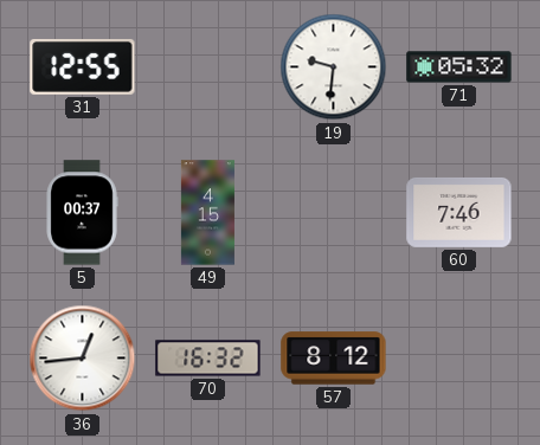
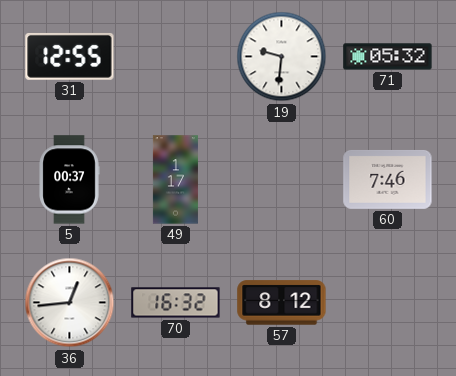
49: 4:15 -> 1:17
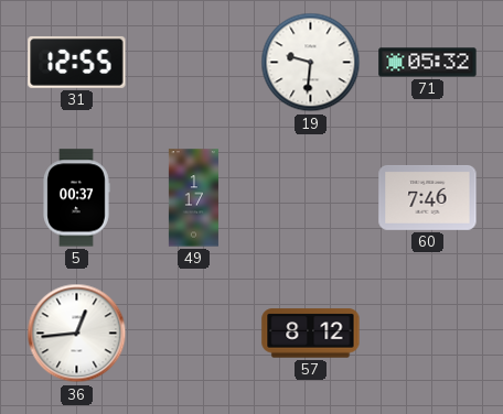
70: 16:32 -> none
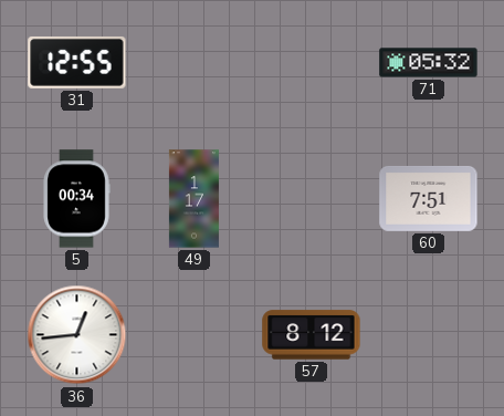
19: 9:31 -> none
5: 00:37 -> 00:34
60: 7:46 -> 7:51
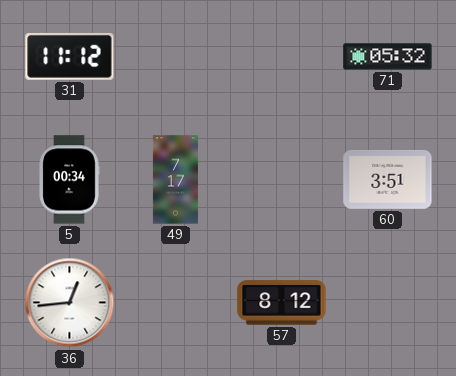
31: 12:55 -> 11:12
49: 1:17 -> 7:17
60: 7:51 -> 3:51
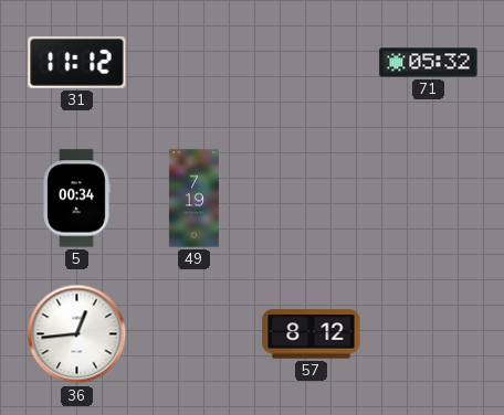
49: 7:17 -> 7:19
60: 3:51 -> none
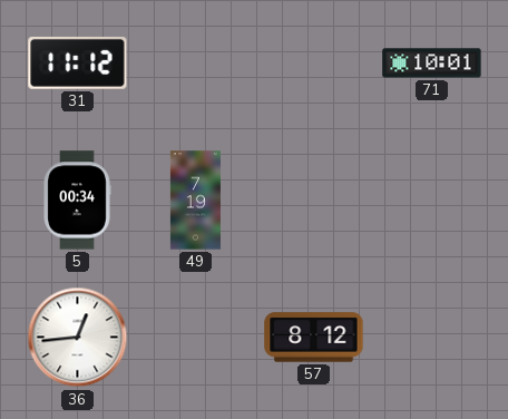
71: 05:32 -> 10:01
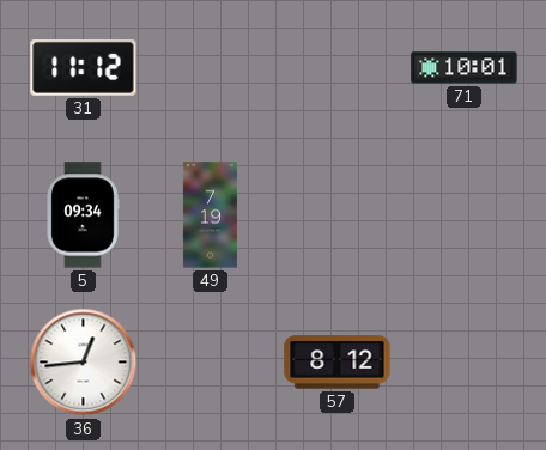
5: 00:34 -> 09:34
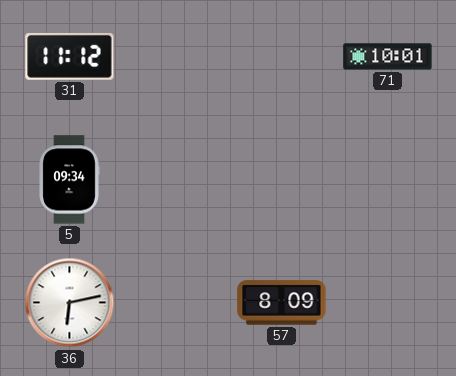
49: 7:19 -> none
36: 12:44 -> 6:13
57: 8:12 -> 8:09
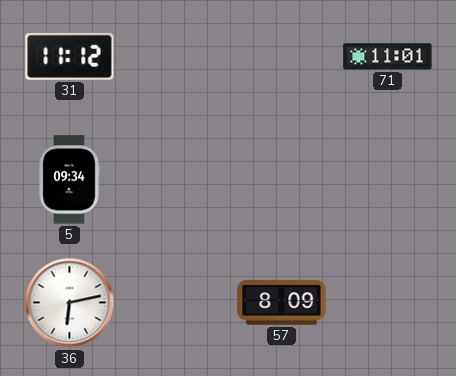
71: 10:01 -> 11:01
